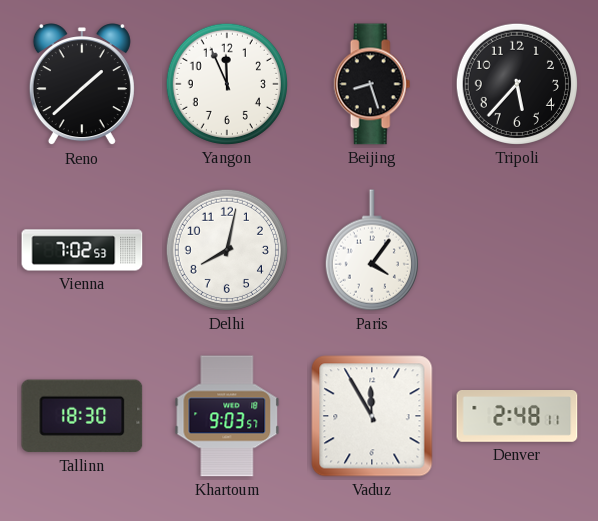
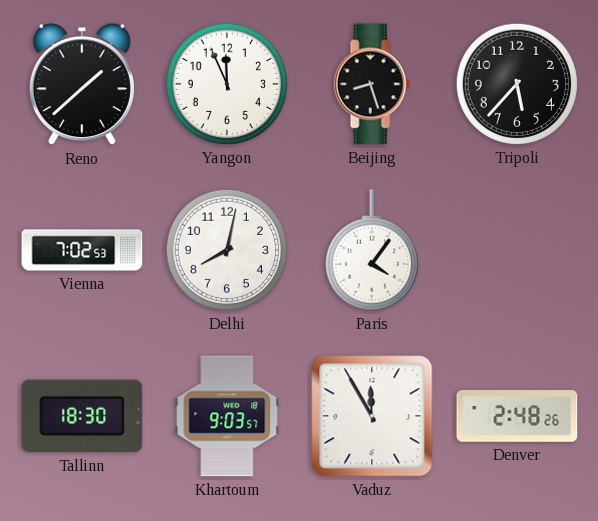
Denver: 2:48:11 -> 2:48:26
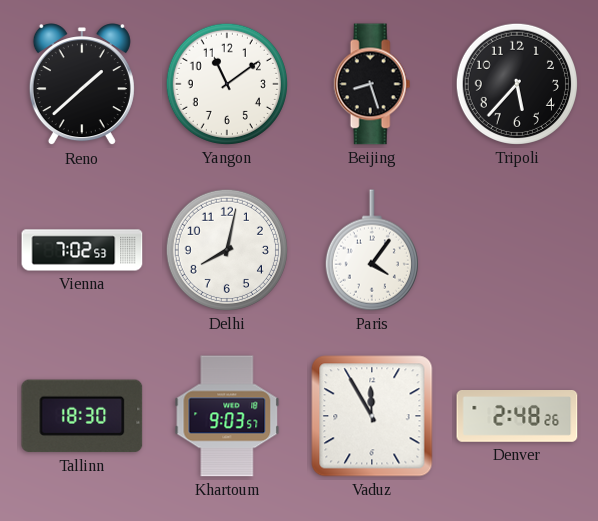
Yangon: 11:56 -> 11:09
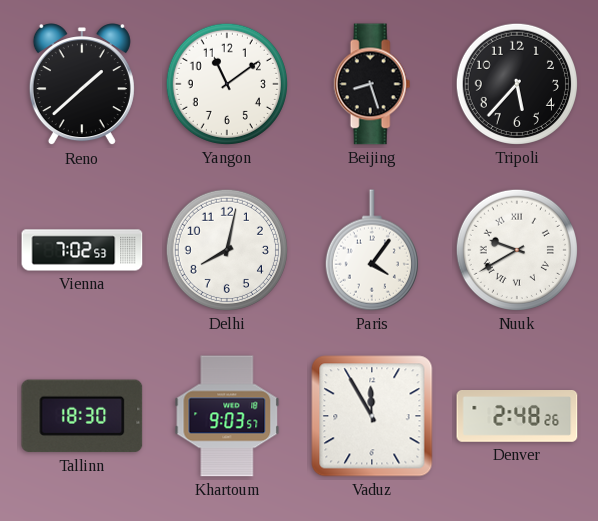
Nuuk: none -> 9:40
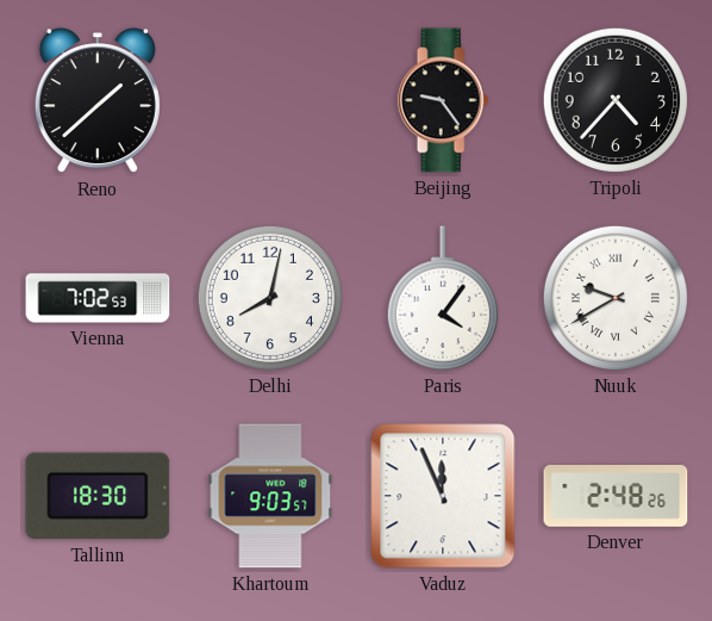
Yangon: 11:09 -> none
Beijing: 8:27 -> 9:24
Tripoli: 5:37 -> 4:37
Vaduz: 11:55 -> 11:56
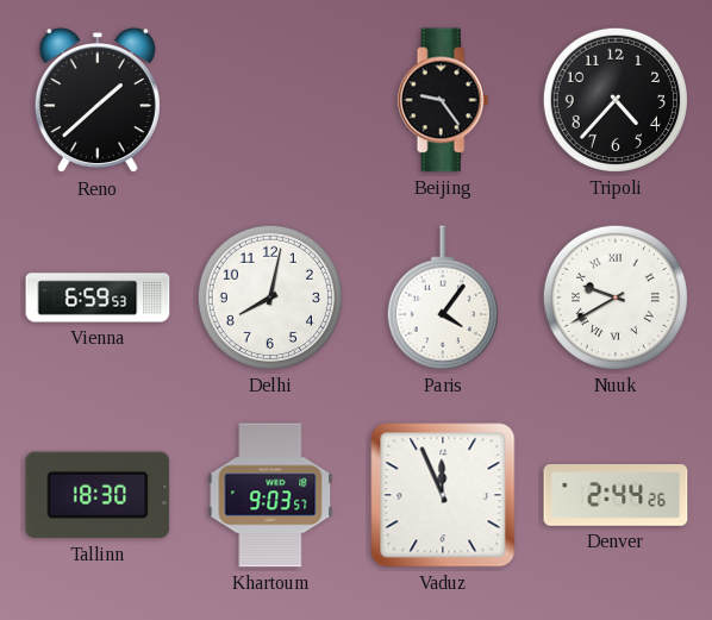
Vienna: 7:02 -> 6:59
Denver: 2:48 -> 2:44
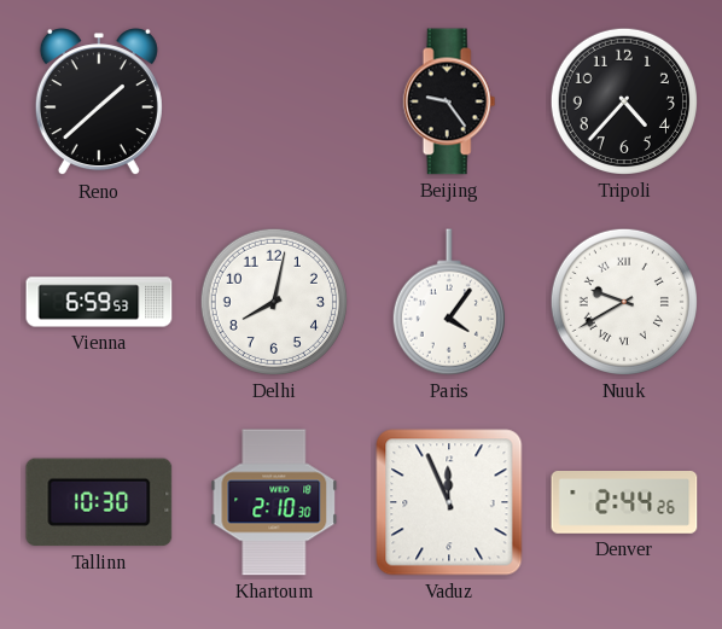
Tallinn: 18:30 -> 10:30
Khartoum: 9:03 -> 2:10
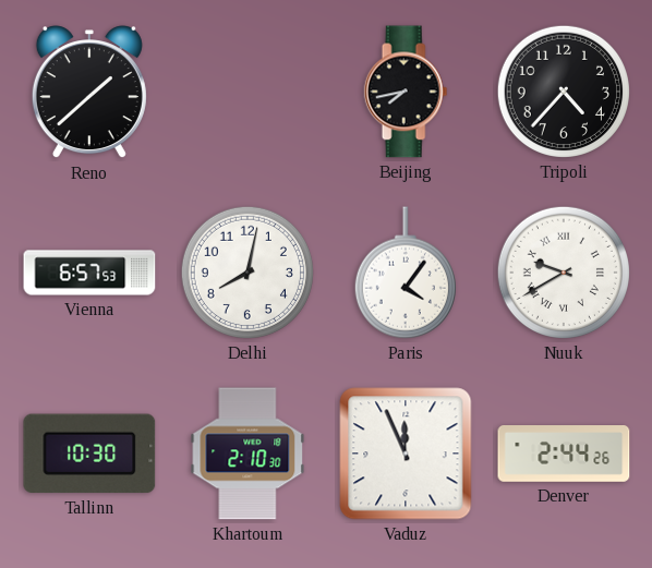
Beijing: 9:24 -> 7:43
Vienna: 6:59 -> 6:57
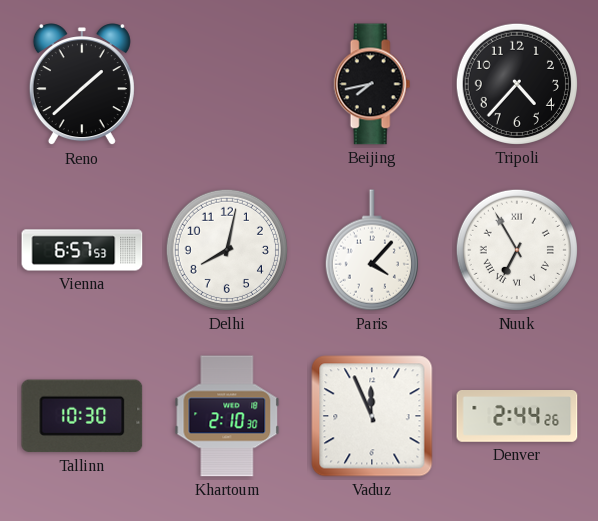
Paris: 4:06 -> 4:07
Nuuk: 9:40 -> 6:55
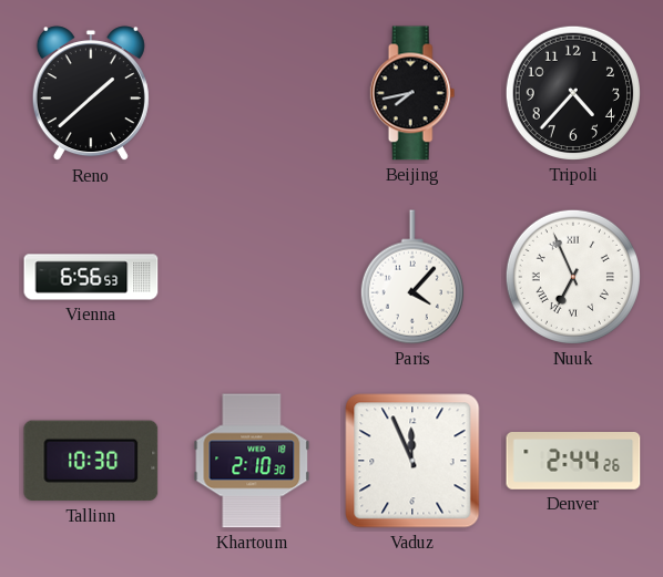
Vienna: 6:57 -> 6:56
Delhi: 8:02 -> none
Nuuk: 6:55 -> 6:56
